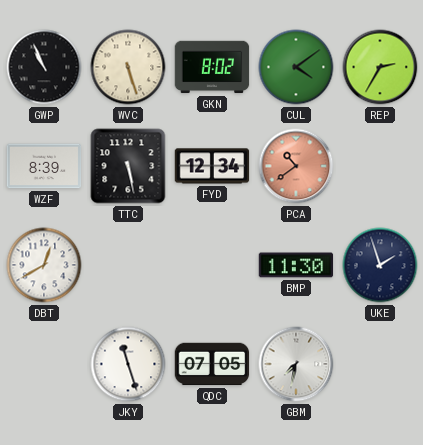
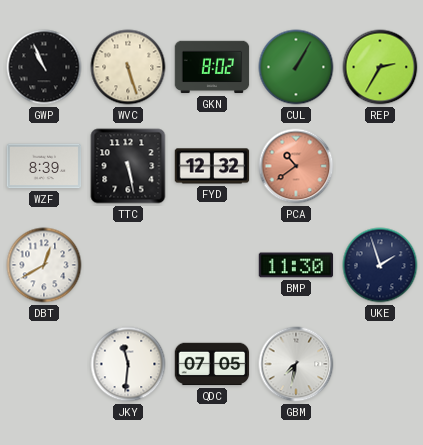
CUL: 4:09 -> 1:05
FYD: 12:34 -> 12:32
JKY: 11:27 -> 11:31
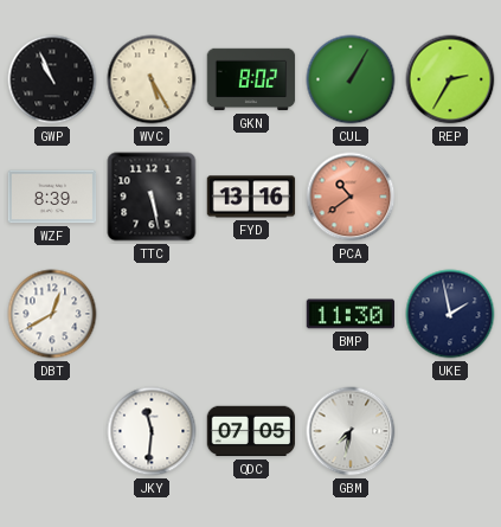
WVC: 5:27 -> 5:25
FYD: 12:32 -> 13:16
UKE: 1:57 -> 1:58
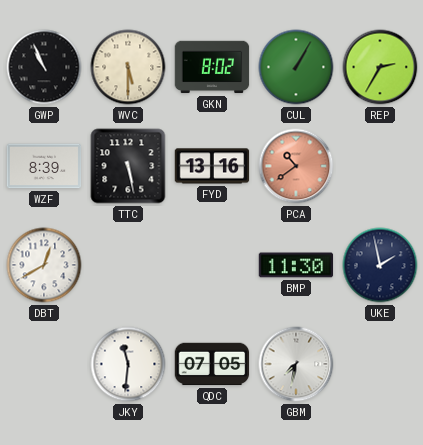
WVC: 5:25 -> 5:30
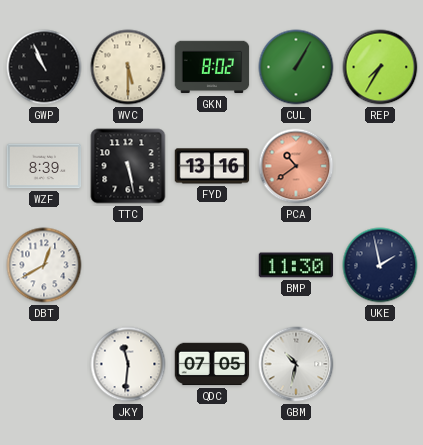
REP: 2:35 -> 7:35
GBM: 7:32 -> 10:32
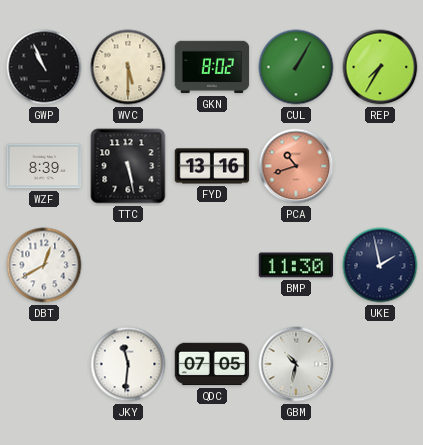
PCA: 10:39 -> 10:42
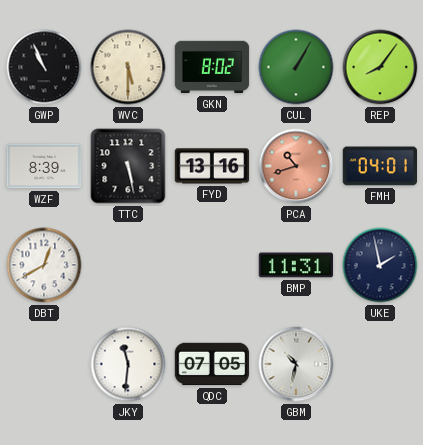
REP: 7:35 -> 8:06
FMH: none -> 04:01
BMP: 11:30 -> 11:31
